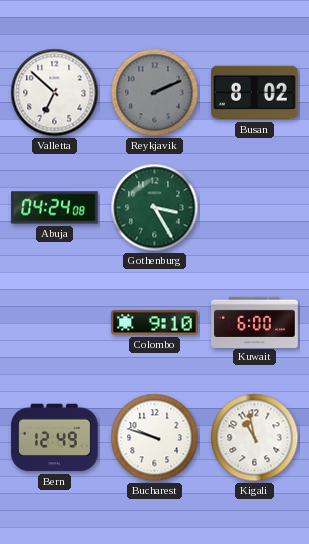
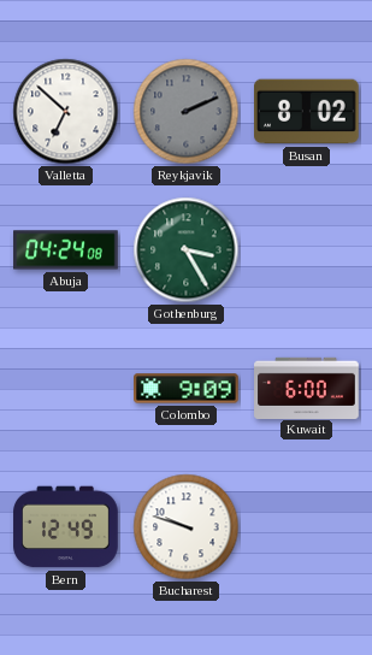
Colombo: 9:10 -> 9:09
Kigali: 10:58 -> none
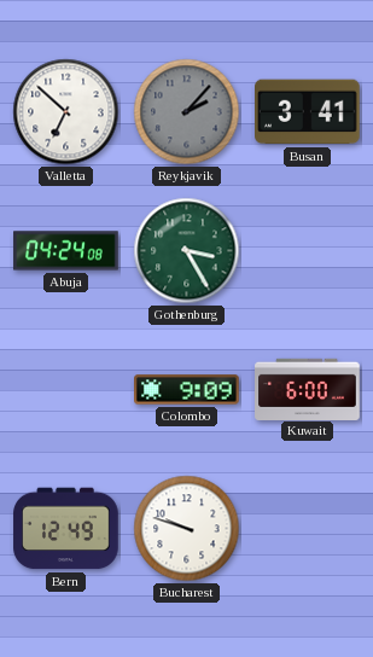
Reykjavik: 2:11 -> 2:07
Busan: 8:02 -> 3:41
